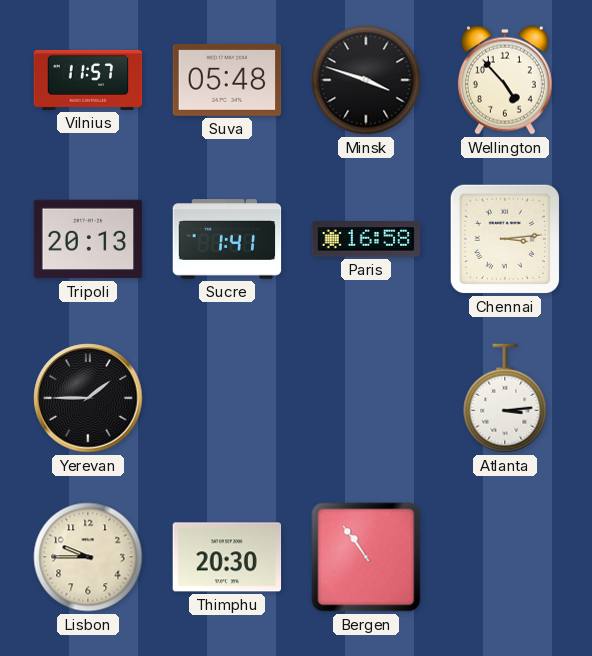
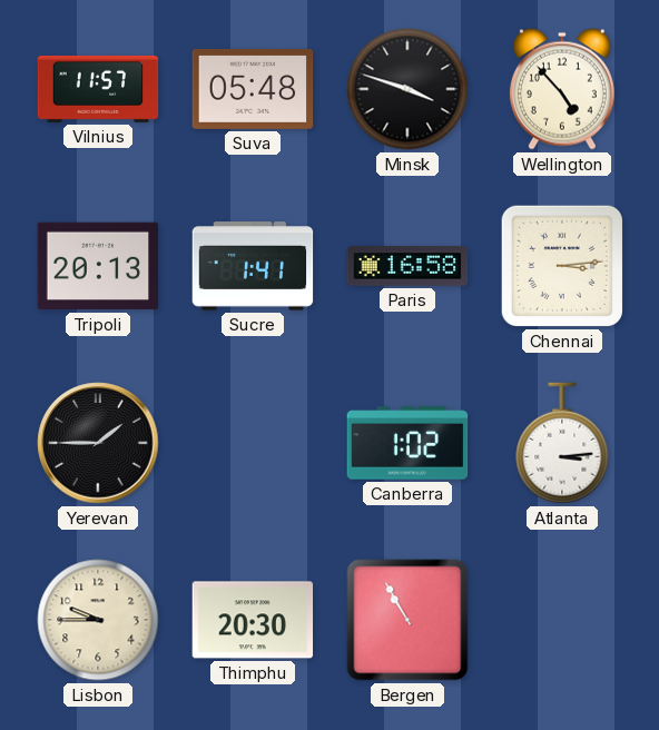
Canberra: none -> 1:02
Bergen: 10:54 -> 10:55
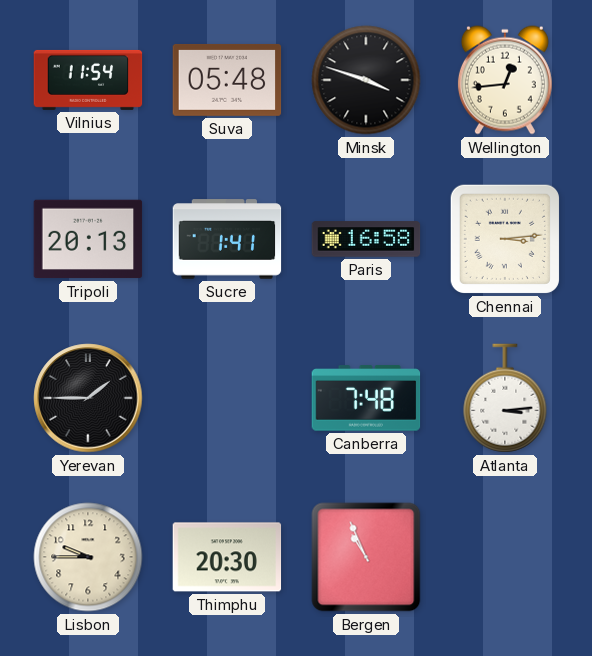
Vilnius: 11:57 -> 11:54
Wellington: 4:53 -> 12:44
Canberra: 1:02 -> 7:48
Bergen: 10:55 -> 10:56
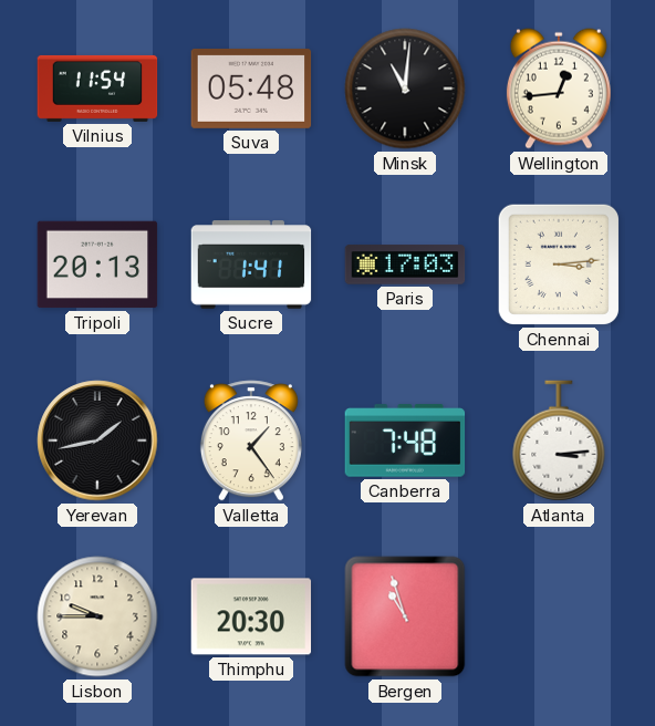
Minsk: 3:48 -> 11:01
Paris: 16:58 -> 17:03
Yerevan: 1:45 -> 1:43
Valletta: none -> 1:24
Bergen: 10:56 -> 10:57
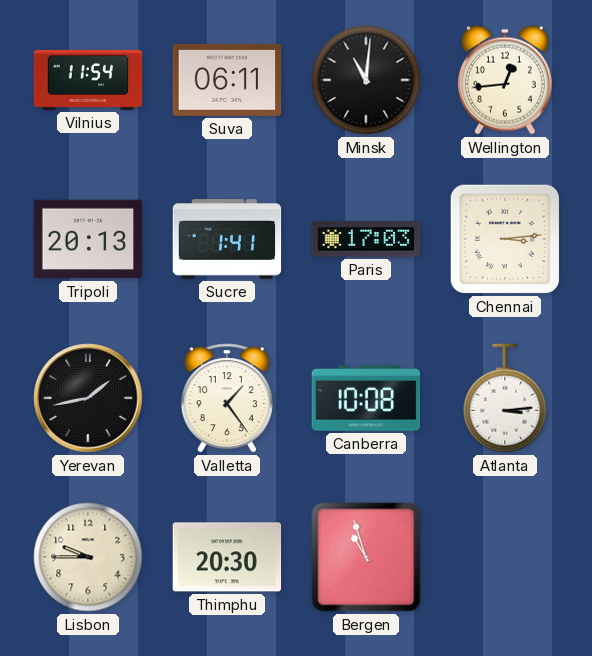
Suva: 05:48 -> 06:11
Canberra: 7:48 -> 10:08
